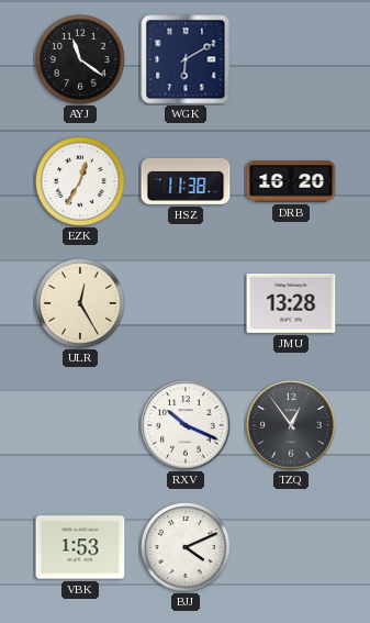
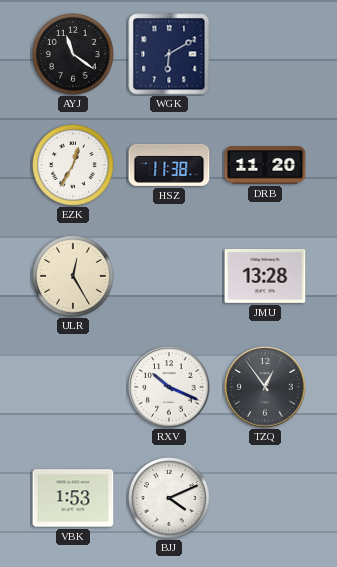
DRB: 16:20 -> 11:20
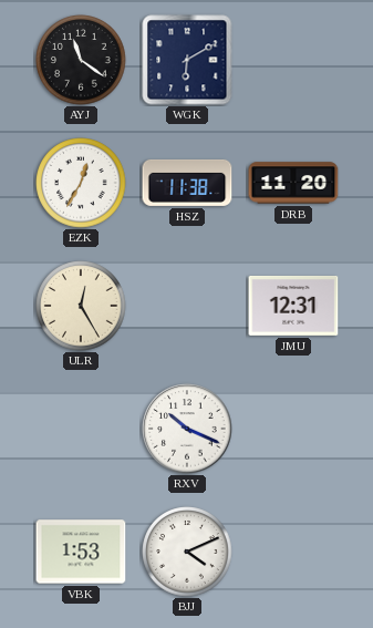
JMU: 13:28 -> 12:31
TZQ: 12:54 -> none
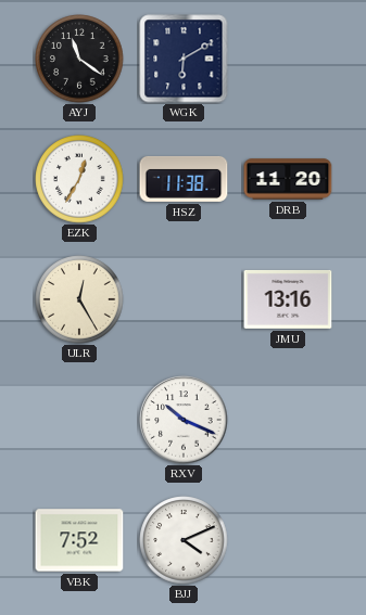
JMU: 12:31 -> 13:16
VBK: 1:53 -> 7:52
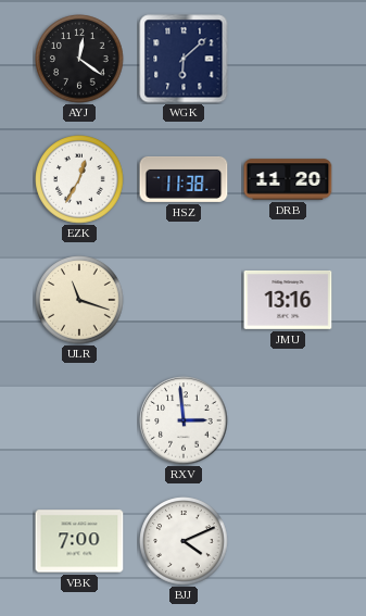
AYJ: 11:21 -> 12:21
WGK: 6:10 -> 6:08
ULR: 12:25 -> 11:18
RXV: 10:19 -> 2:59
VBK: 7:52 -> 7:00
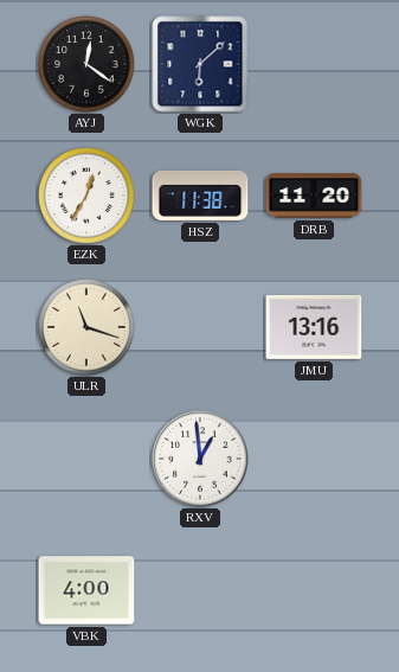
RXV: 2:59 -> 12:59
VBK: 7:00 -> 4:00
BJJ: 4:11 -> none
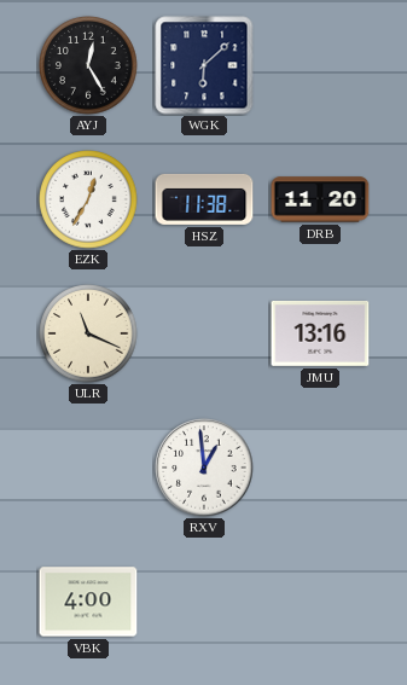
AYJ: 12:21 -> 12:25
ULR: 11:18 -> 11:19
